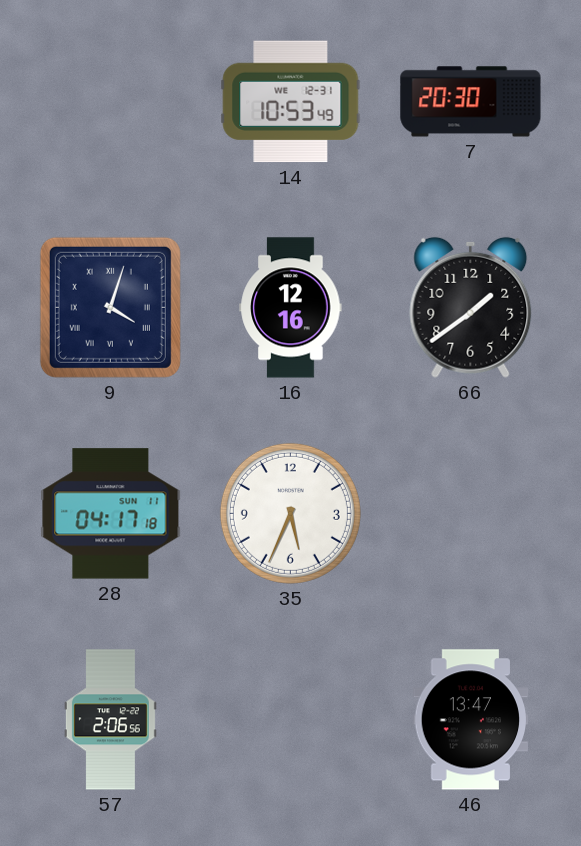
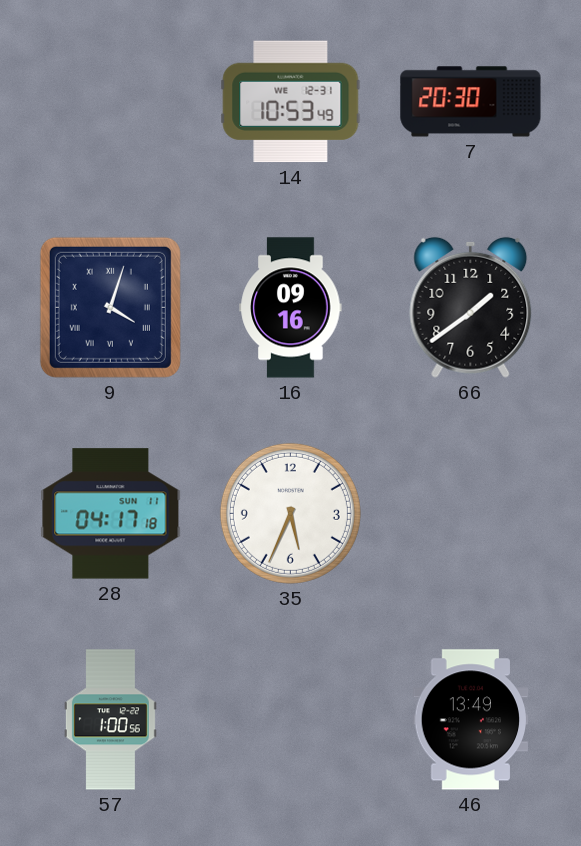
16: 12:16 -> 09:16
57: 2:06 -> 1:00
46: 13:47 -> 13:49
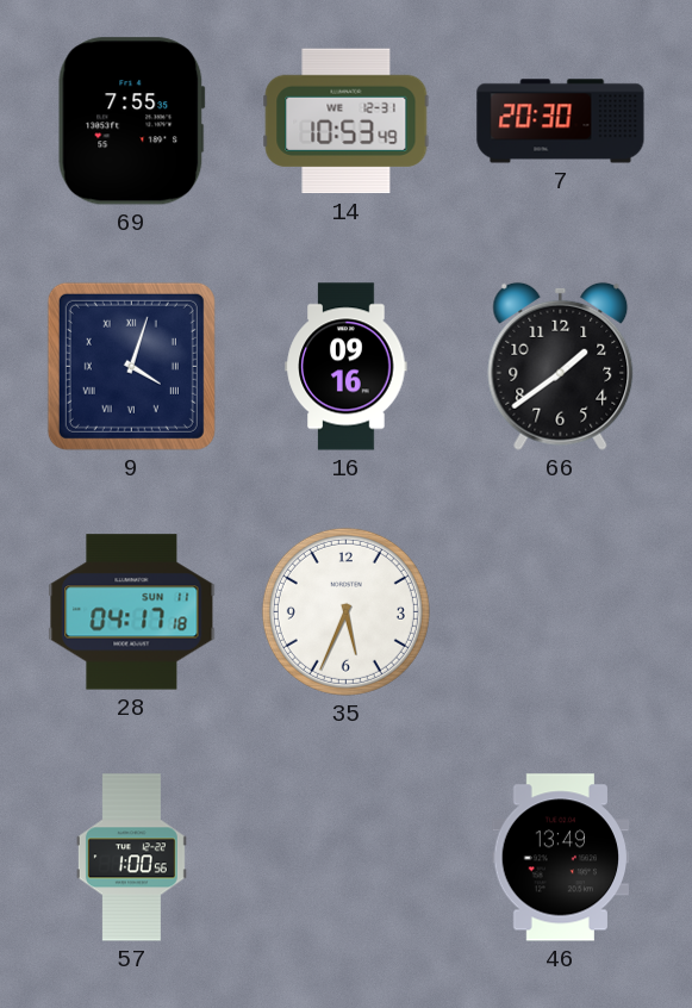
69: none -> 7:55
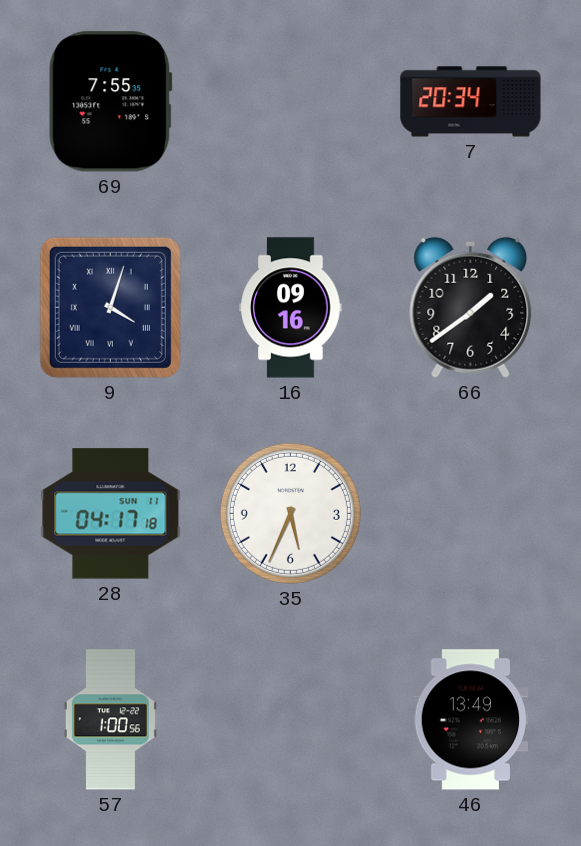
14: 10:53 -> none
7: 20:30 -> 20:34
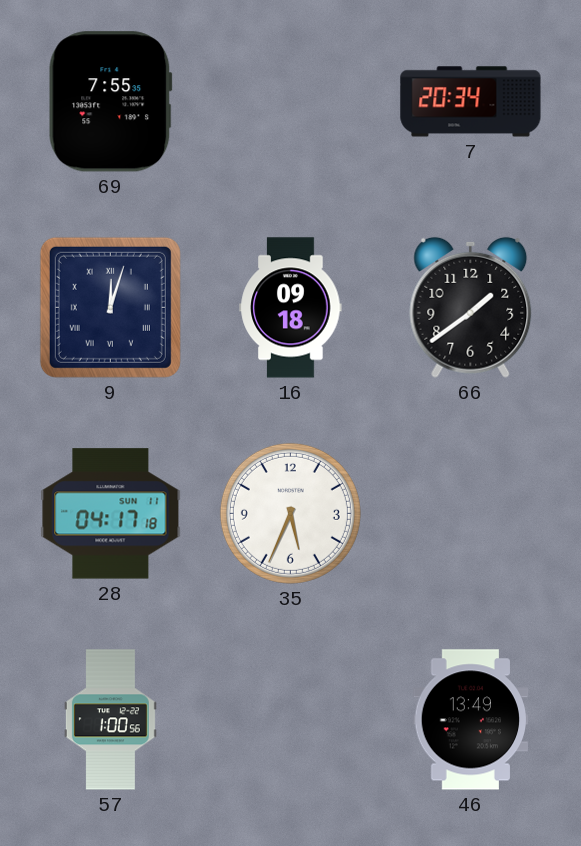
9: 4:03 -> 12:03
16: 09:16 -> 09:18
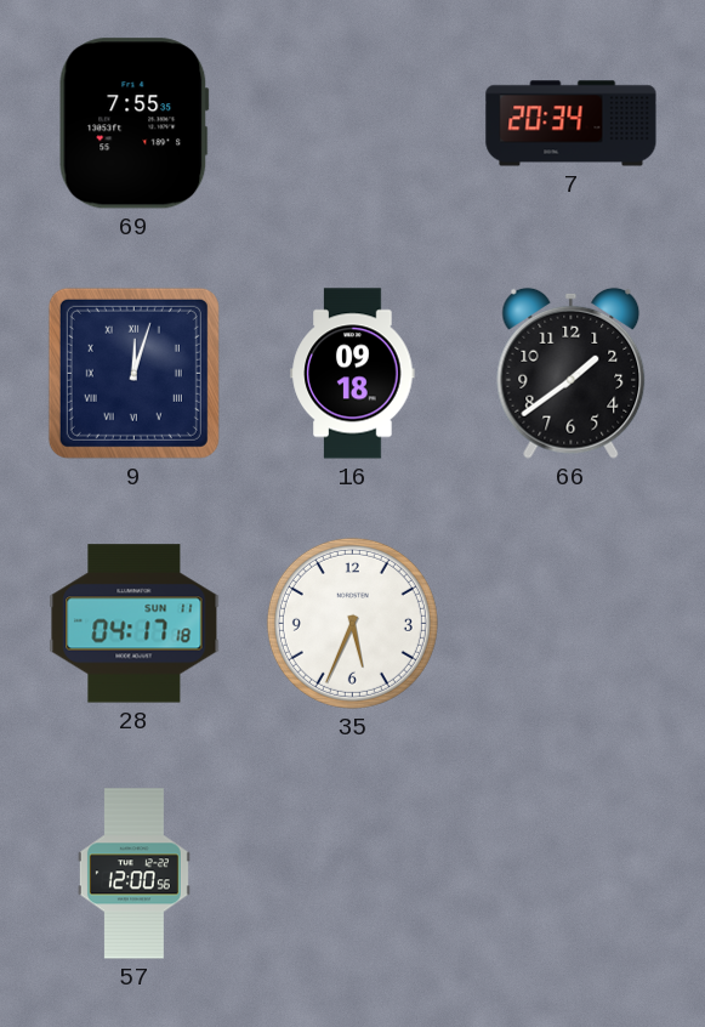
57: 1:00 -> 12:00
46: 13:49 -> none
